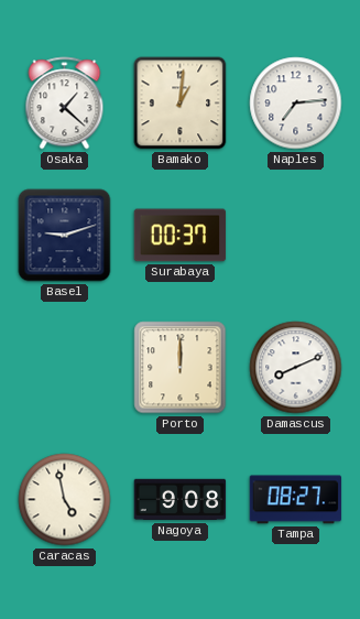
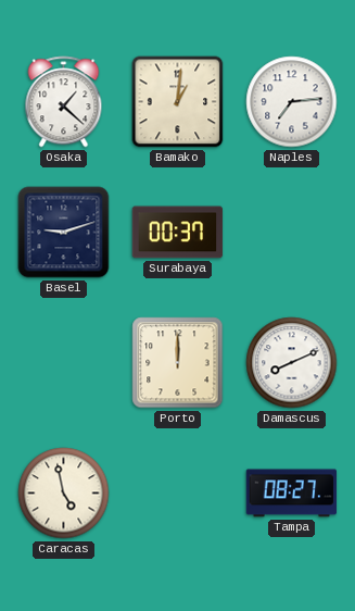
Nagoya: 9:08 -> none
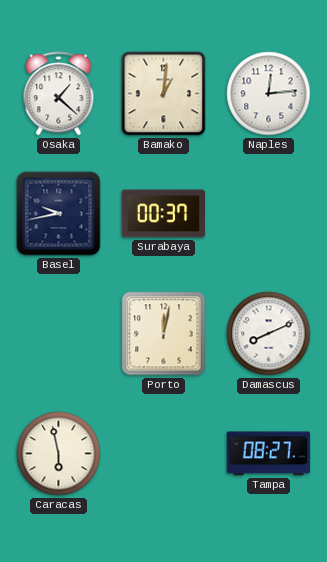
Naples: 7:14 -> 12:14
Basel: 9:12 -> 9:43
Porto: 12:00 -> 12:02
Caracas: 4:58 -> 5:58
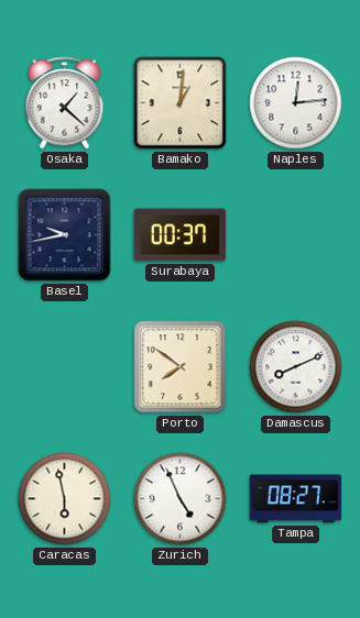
Porto: 12:02 -> 7:51
Zurich: none -> 4:56
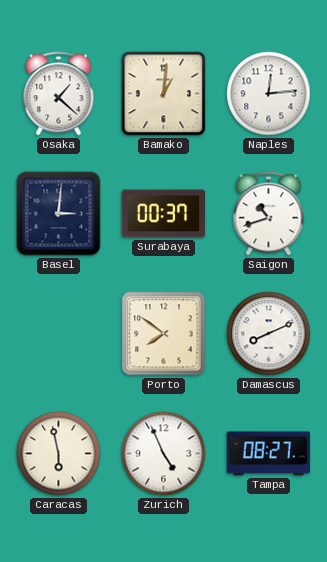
Basel: 9:43 -> 3:01
Saigon: none -> 10:42
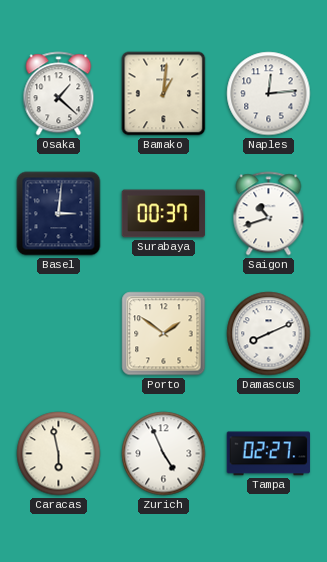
Porto: 7:51 -> 1:51
Tampa: 08:27 -> 02:27
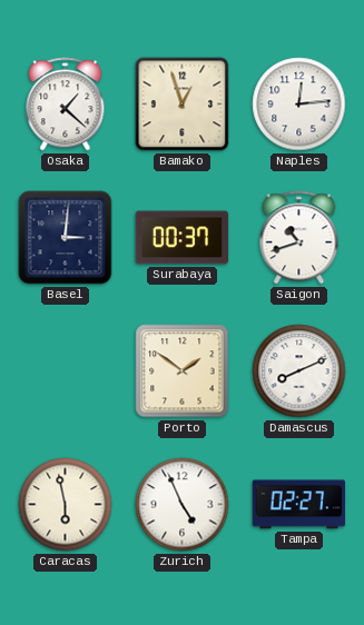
Bamako: 1:01 -> 12:57
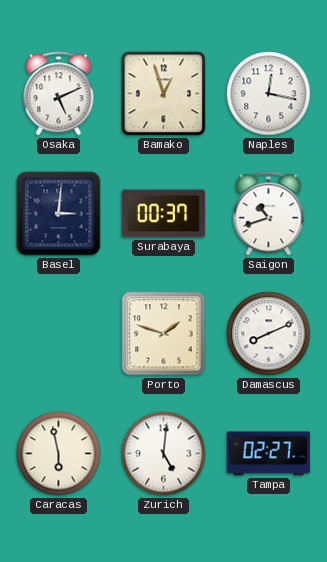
Osaka: 1:22 -> 5:11
Naples: 12:14 -> 12:17
Porto: 1:51 -> 1:48
Zurich: 4:56 -> 5:01
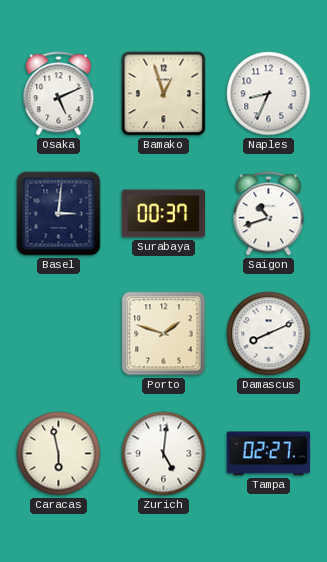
Naples: 12:17 -> 8:34
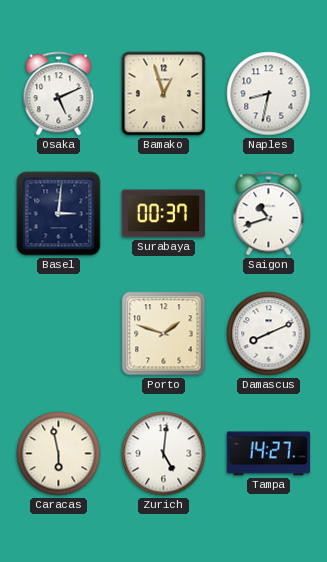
Naples: 8:34 -> 8:32
Tampa: 02:27 -> 14:27
